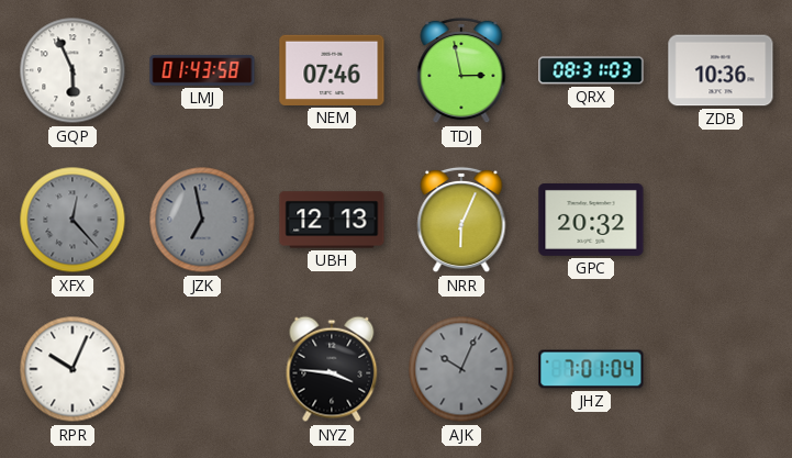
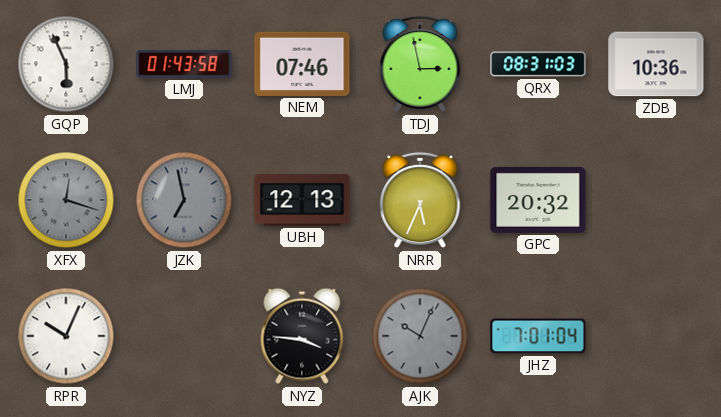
XFX: 12:23 -> 12:18
NRR: 6:04 -> 5:34
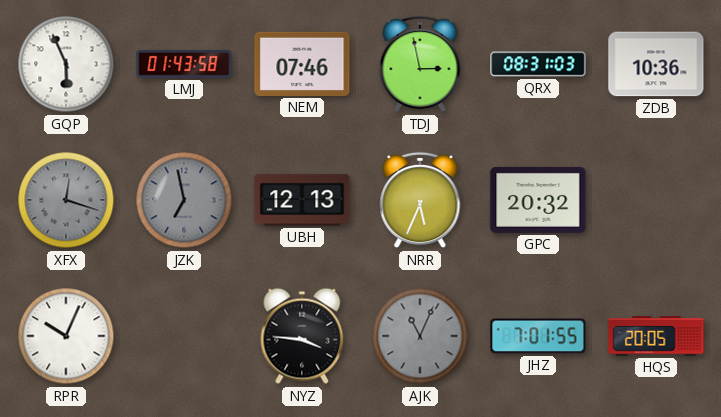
AJK: 10:04 -> 11:04
JHZ: 7:01:04 -> 7:01:55
HQS: none -> 20:05
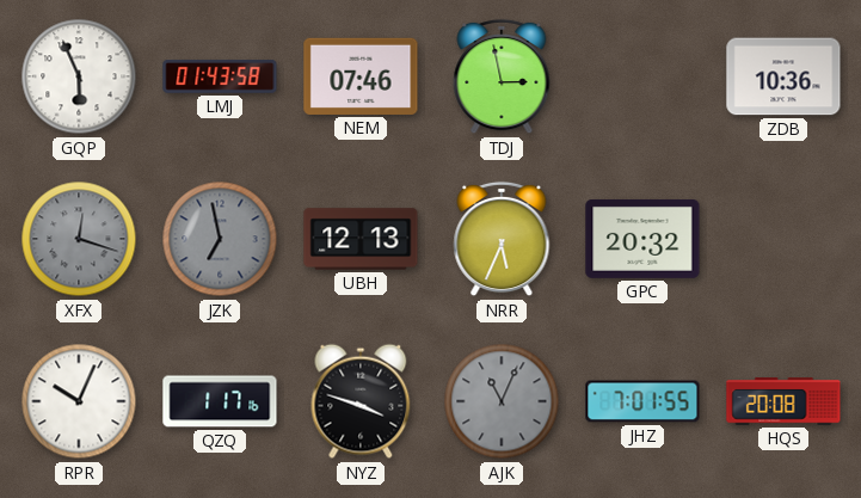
QRX: 08:31 -> none
QZQ: none -> 1:17
NYZ: 3:46 -> 3:48
HQS: 20:05 -> 20:08
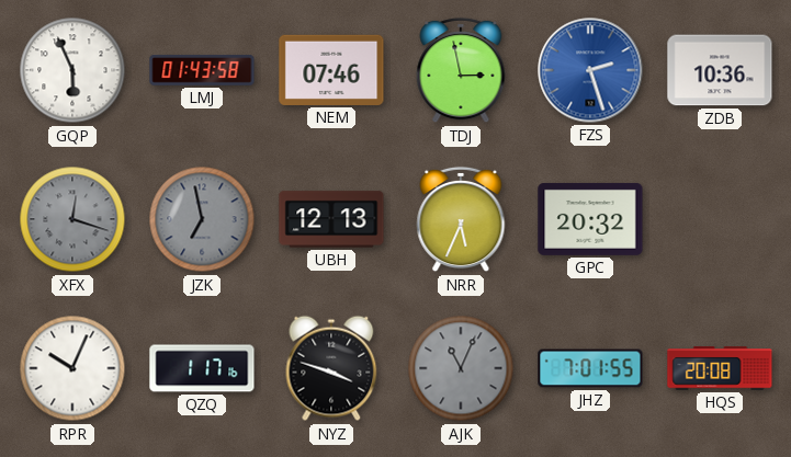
FZS: none -> 2:27
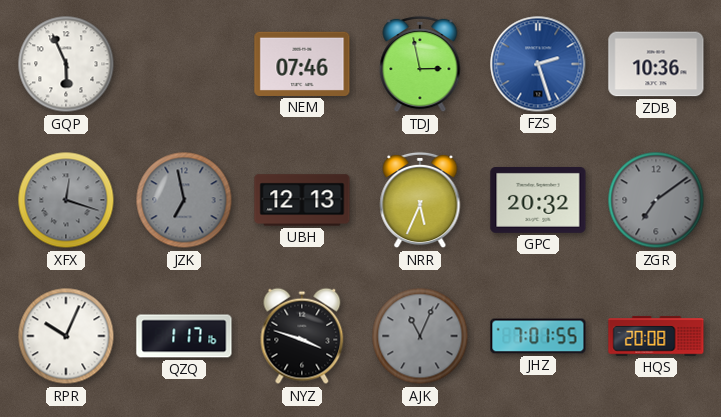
LMJ: 01:43 -> none
ZGR: none -> 7:09
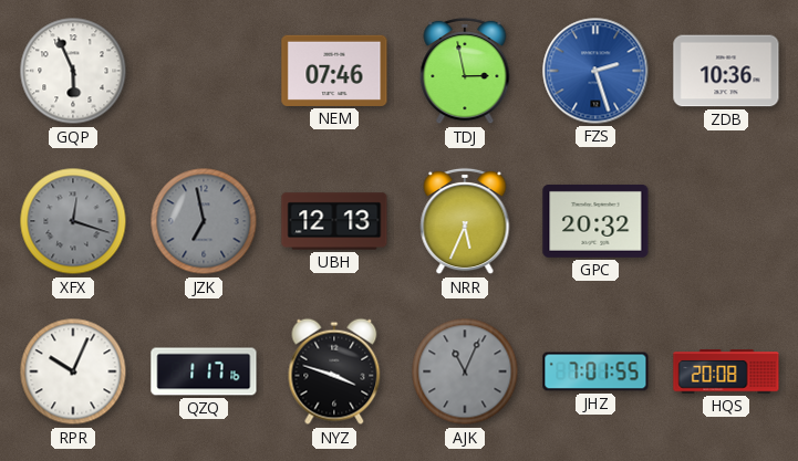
ZGR: 7:09 -> none
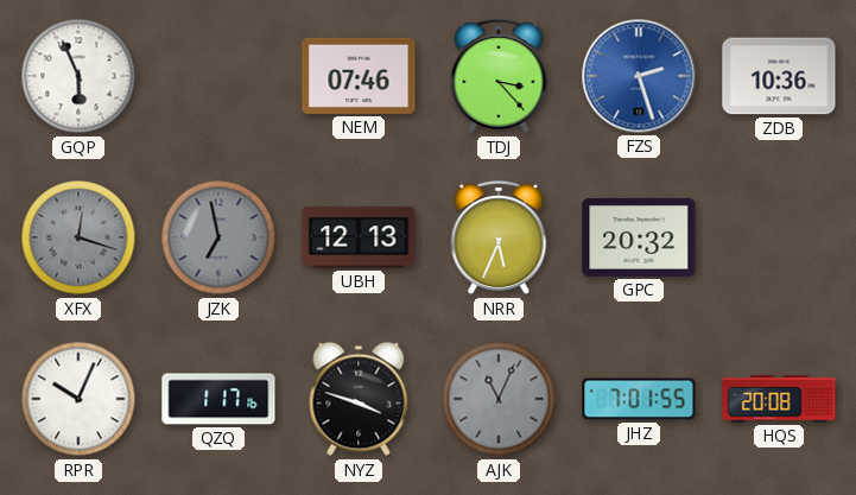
TDJ: 2:58 -> 3:23
